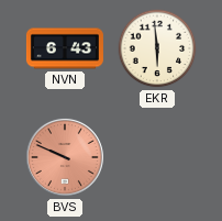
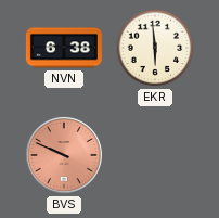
NVN: 6:43 -> 6:38
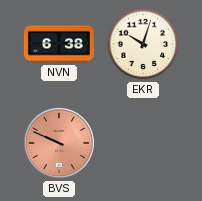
EKR: 5:59 -> 10:03
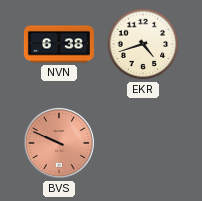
EKR: 10:03 -> 4:42
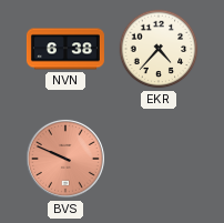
EKR: 4:42 -> 4:37
